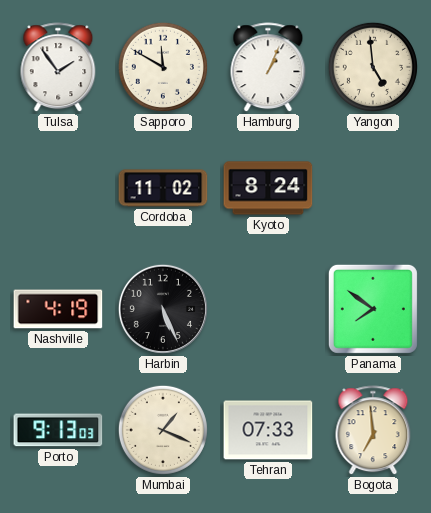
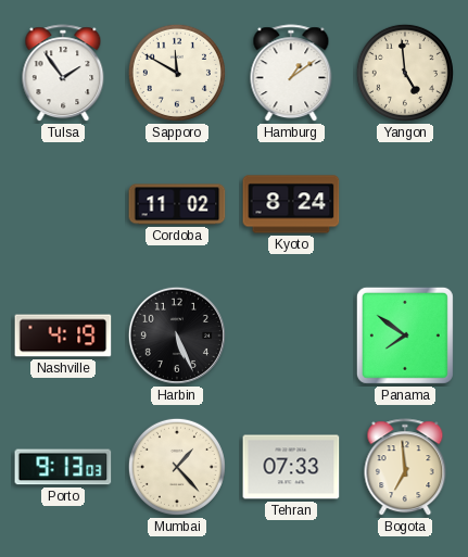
Hamburg: 1:04 -> 1:09
Mumbai: 1:19 -> 1:23
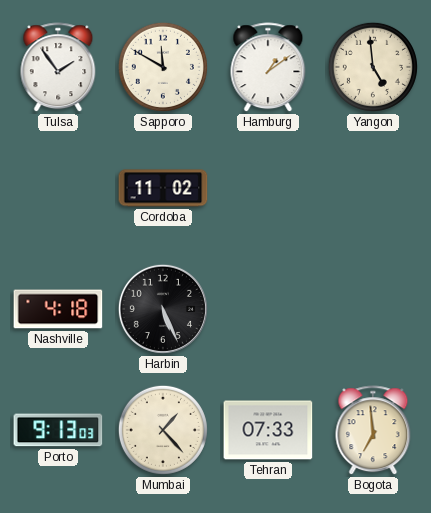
Kyoto: 8:24 -> none
Nashville: 4:19 -> 4:18
Panama: 7:51 -> none
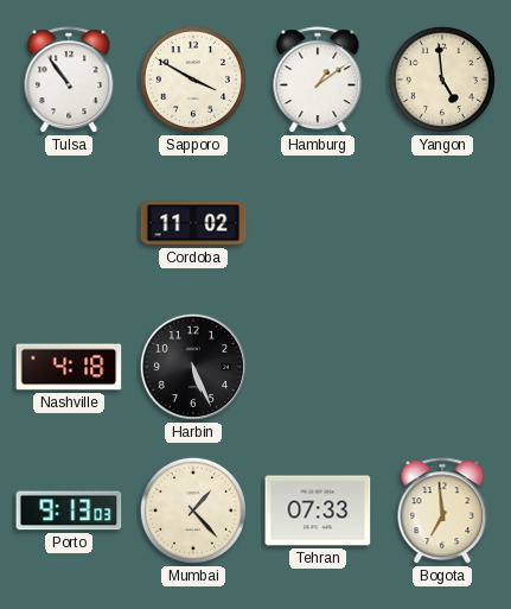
Tulsa: 1:54 -> 10:54
Sapporo: 11:50 -> 3:50
